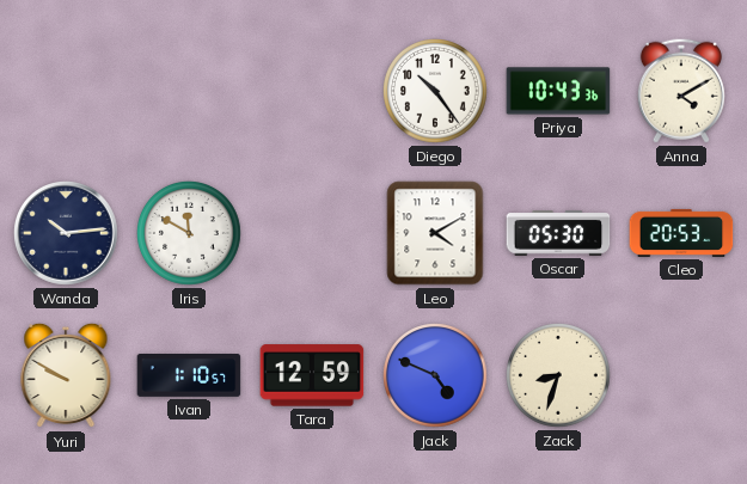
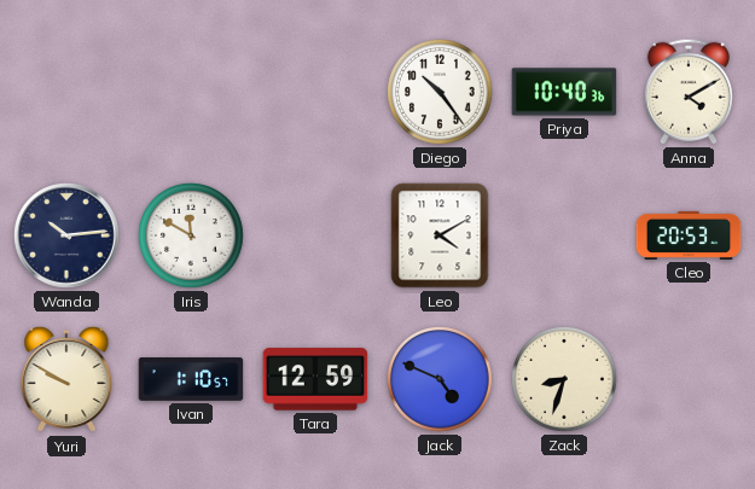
Priya: 10:43 -> 10:40
Oscar: 05:30 -> none
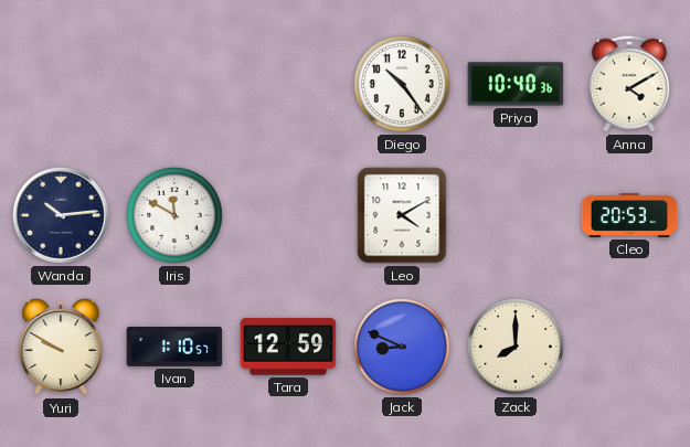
Jack: 4:49 -> 8:49
Zack: 8:33 -> 8:00
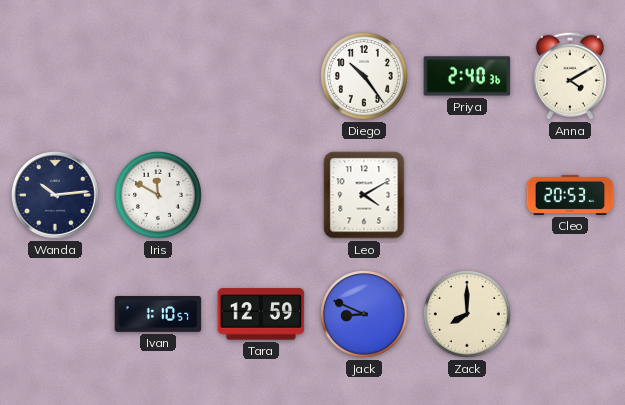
Priya: 10:40 -> 2:40
Yuri: 9:50 -> none
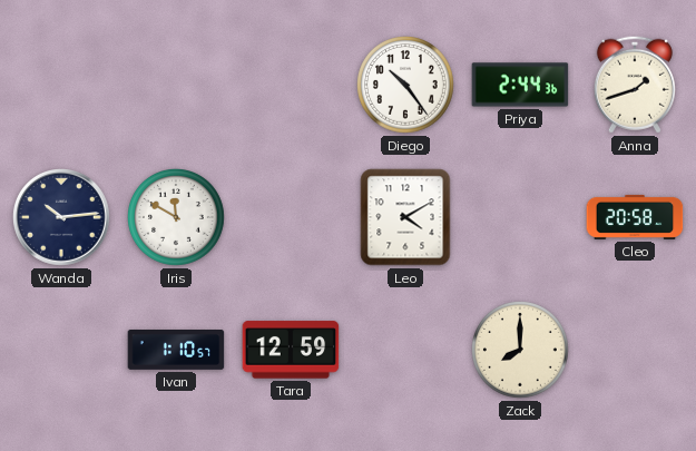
Priya: 2:40 -> 2:44
Anna: 4:10 -> 1:42
Cleo: 20:53 -> 20:58
Jack: 8:49 -> none
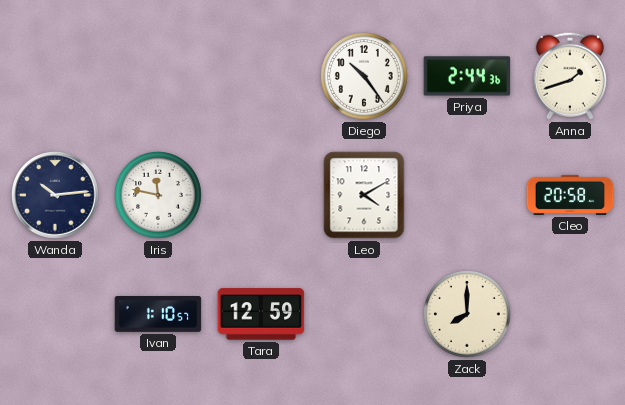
Iris: 11:50 -> 11:47
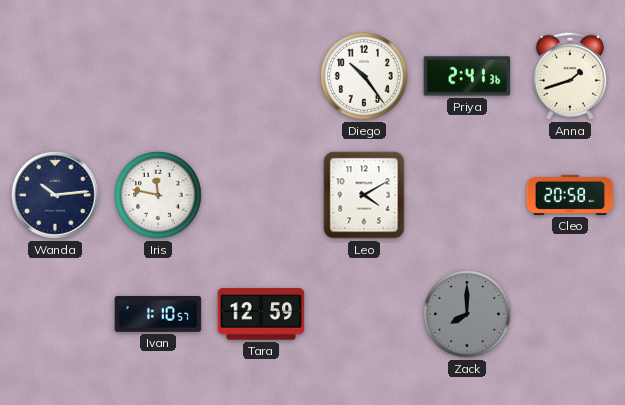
Priya: 2:44 -> 2:41
Zack dial: cream -> grey
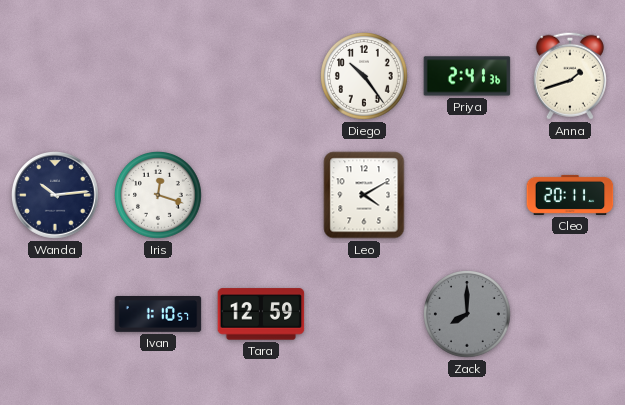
Iris: 11:47 -> 12:18
Cleo: 20:58 -> 20:11
